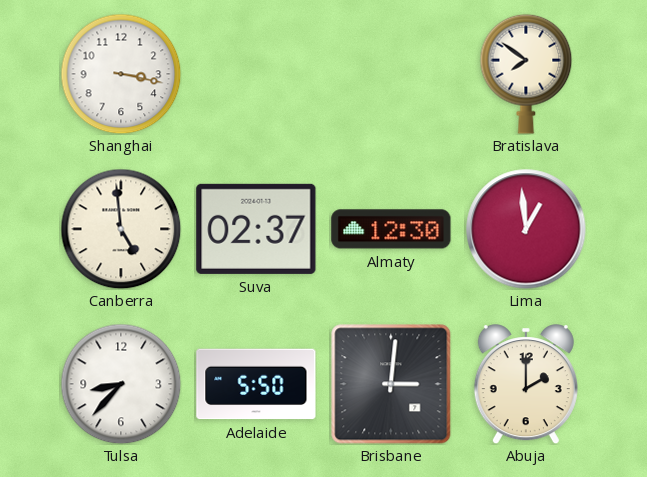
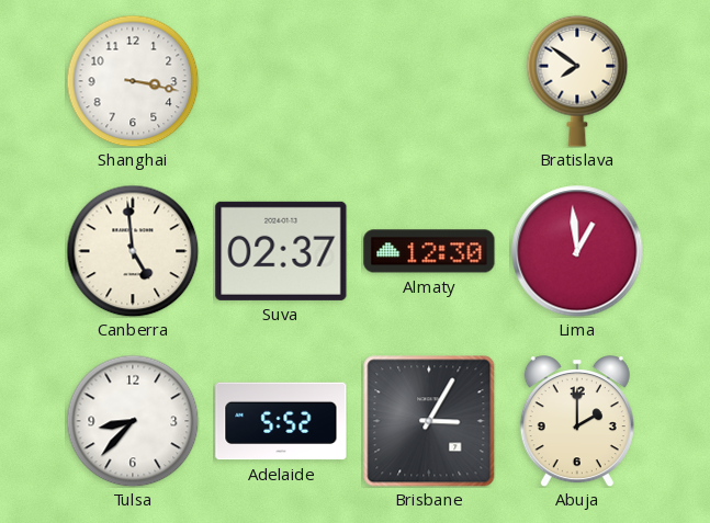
Adelaide: 5:50 -> 5:52
Brisbane: 3:01 -> 3:05
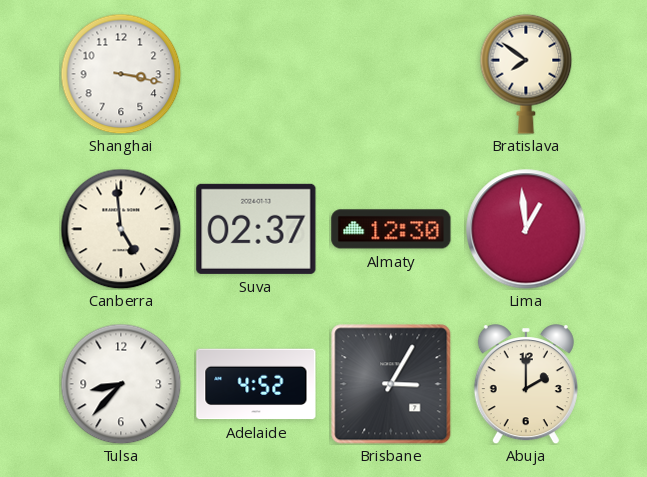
Adelaide: 5:52 -> 4:52
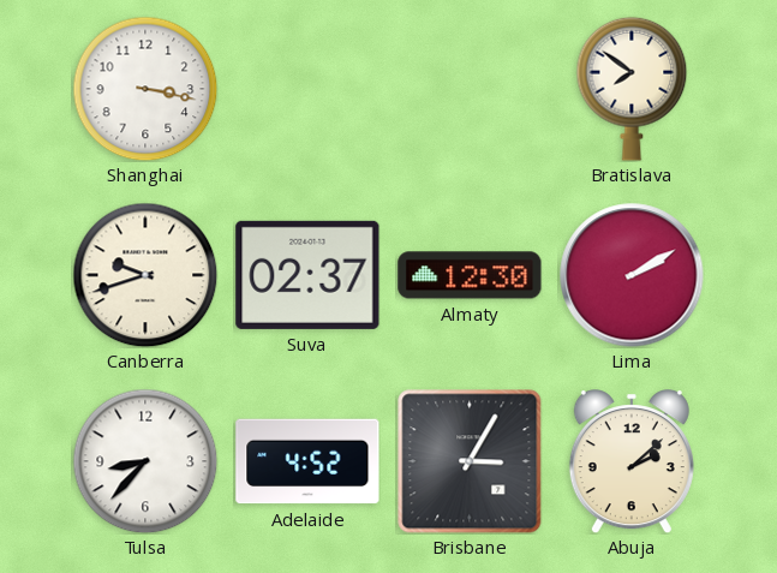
Canberra: 4:59 -> 9:42
Lima: 12:59 -> 2:10
Abuja: 2:00 -> 2:08
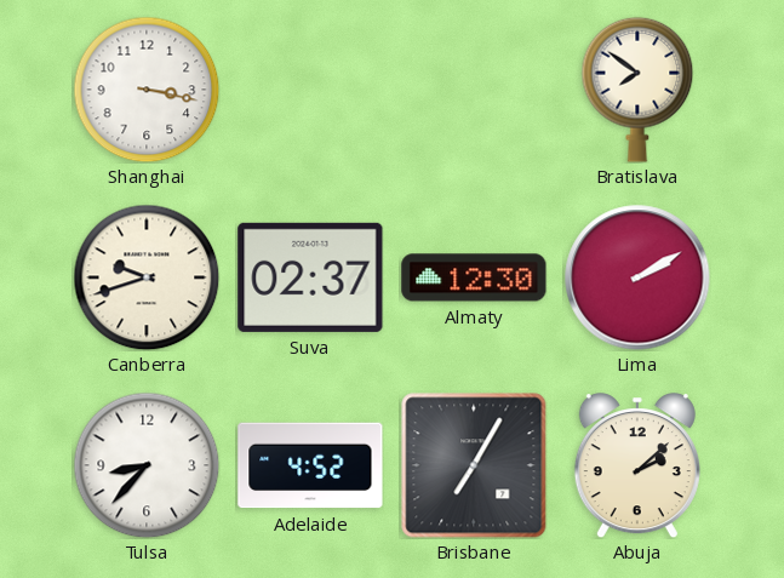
Brisbane: 3:05 -> 7:05
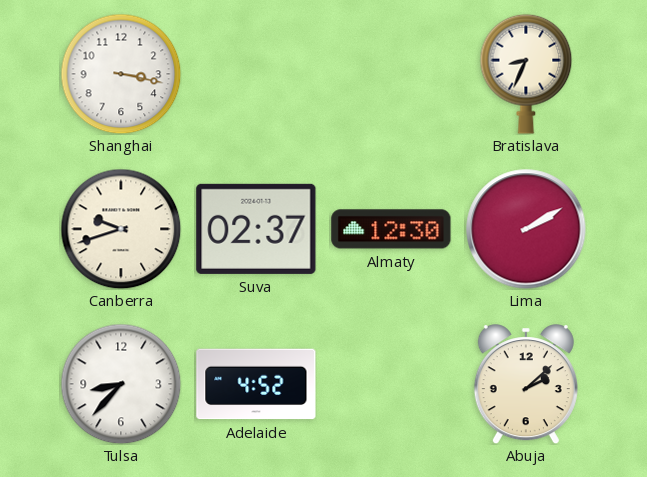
Bratislava: 7:51 -> 8:34
Brisbane: 7:05 -> none
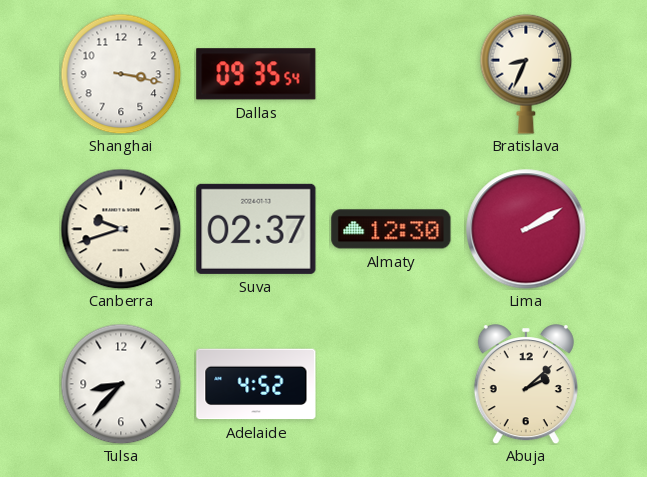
Dallas: none -> 09:35
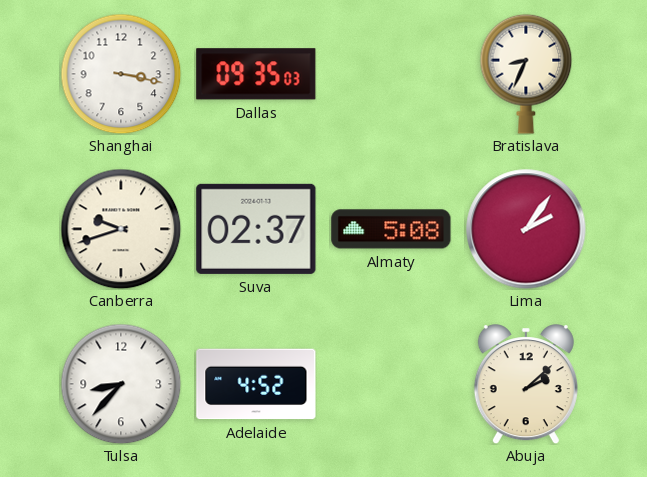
Dallas: 09:35:54 -> 09:35:03
Almaty: 12:30 -> 5:08
Lima: 2:10 -> 2:06
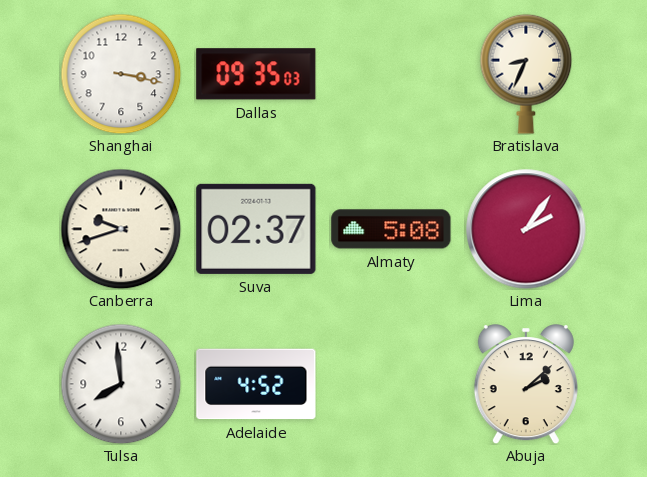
Tulsa: 8:37 -> 7:59
